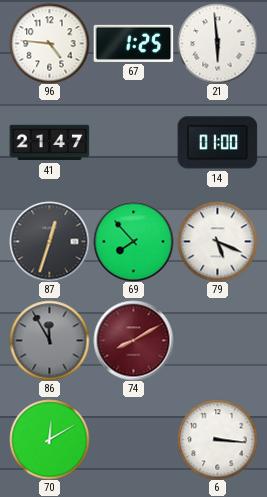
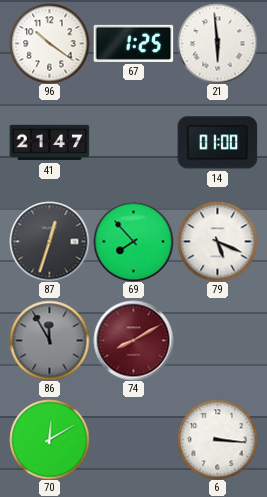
96: 4:46 -> 10:21
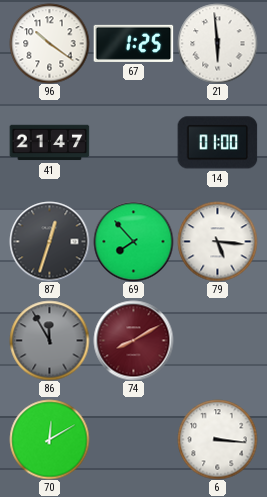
79: 5:19 -> 5:16
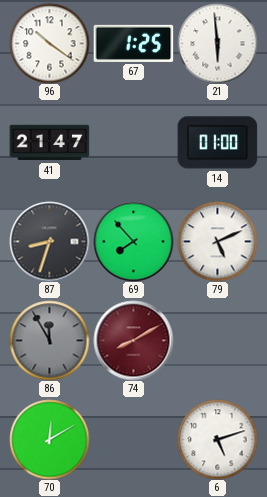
87: 12:33 -> 8:33
79: 5:16 -> 5:11
6: 3:16 -> 5:12
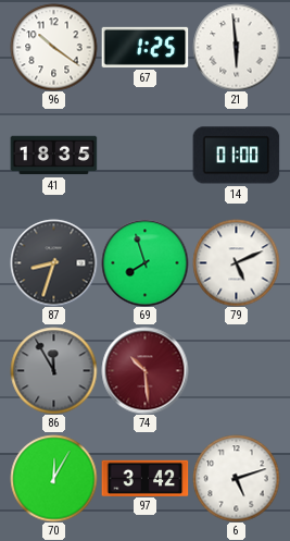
41: 21:47 -> 18:35
69: 7:53 -> 7:57
74: 8:10 -> 10:29
70: 12:10 -> 12:05
97: none -> 3:42
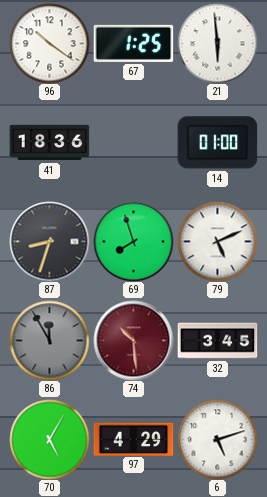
41: 18:35 -> 18:36
32: none -> 3:45
70: 12:05 -> 5:05
97: 3:42 -> 4:29
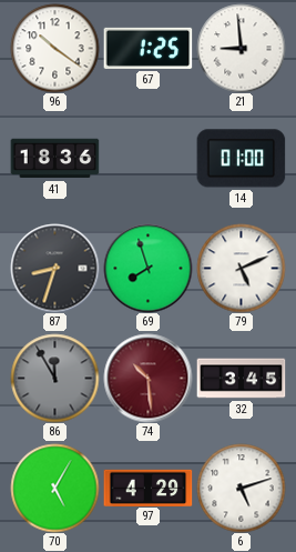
21: 5:59 -> 8:59
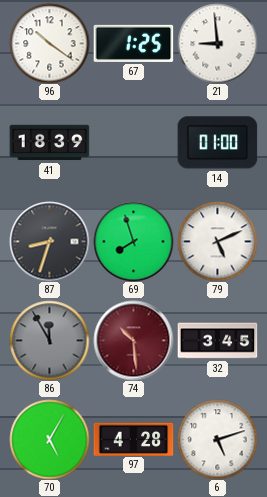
41: 18:36 -> 18:39
97: 4:29 -> 4:28
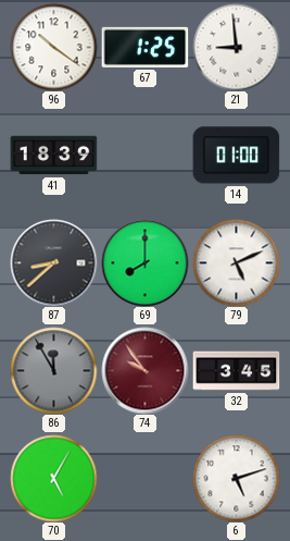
87: 8:33 -> 8:38
69: 7:57 -> 8:00
74: 10:29 -> 9:54
97: 4:28 -> none
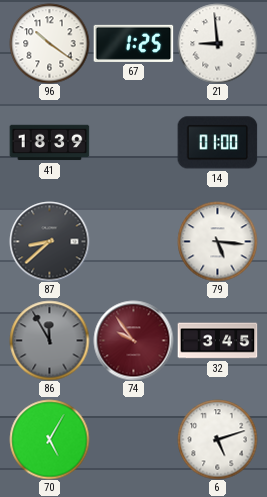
69: 8:00 -> none
79: 5:11 -> 5:16
